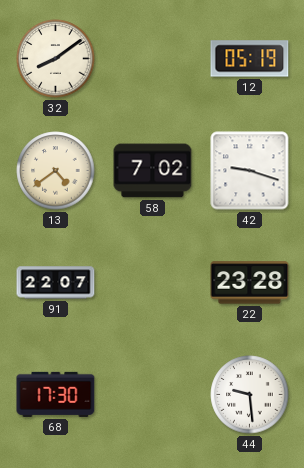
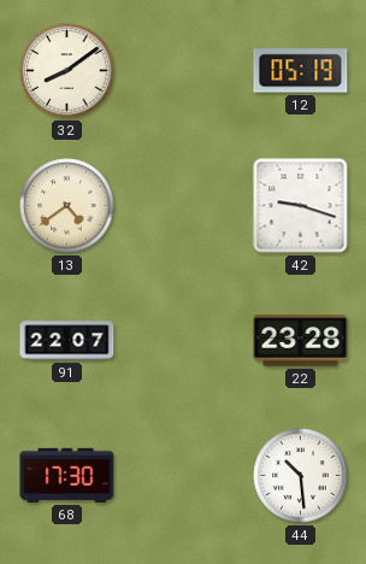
58: 7:02 -> none
44: 9:29 -> 10:29
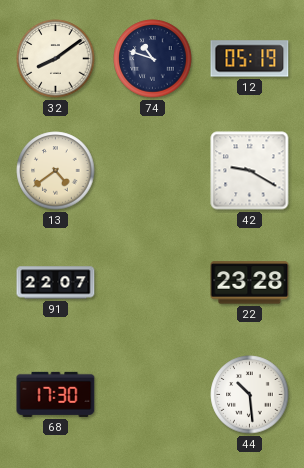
74: none -> 10:48
42: 9:18 -> 9:20
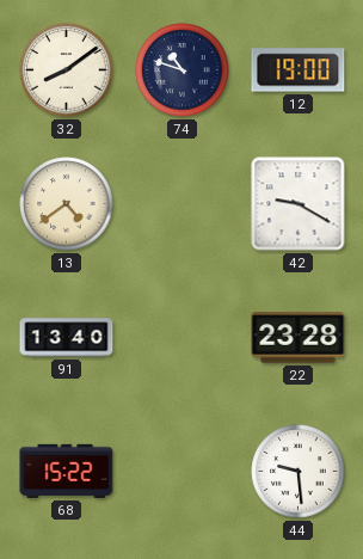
12: 05:19 -> 19:00
91: 22:07 -> 13:40
68: 17:30 -> 15:22
44: 10:29 -> 9:29
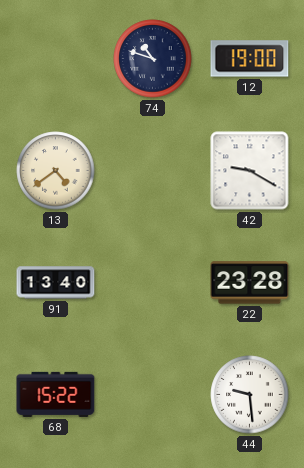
32: 8:09 -> none
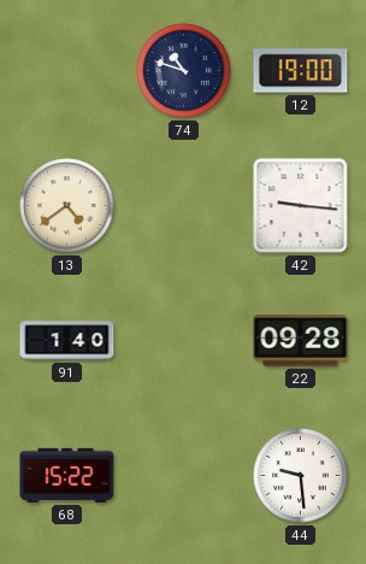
42: 9:20 -> 9:16
91: 13:40 -> 1:40
22: 23:28 -> 09:28
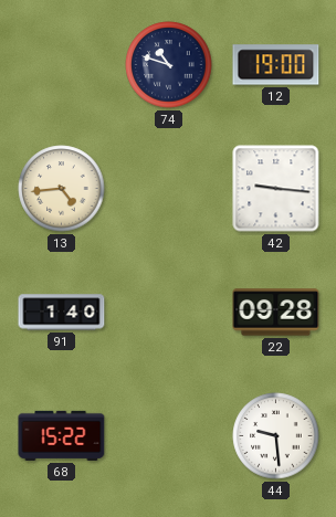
13: 4:39 -> 4:44
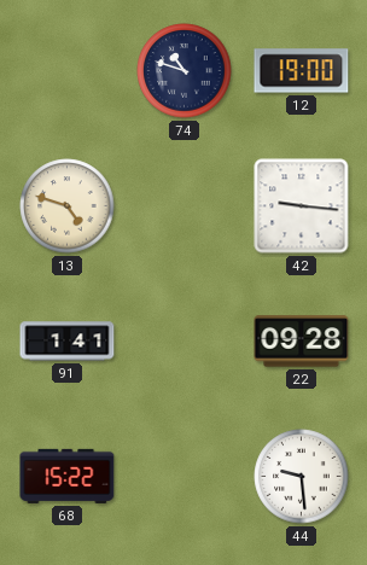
13: 4:44 -> 4:48
91: 1:40 -> 1:41
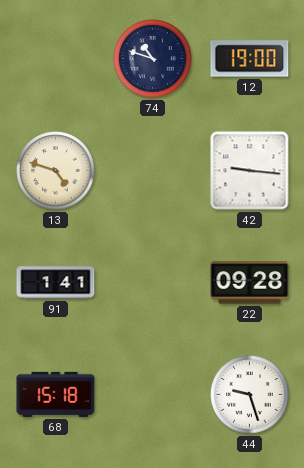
68: 15:22 -> 15:18
44: 9:29 -> 9:27
